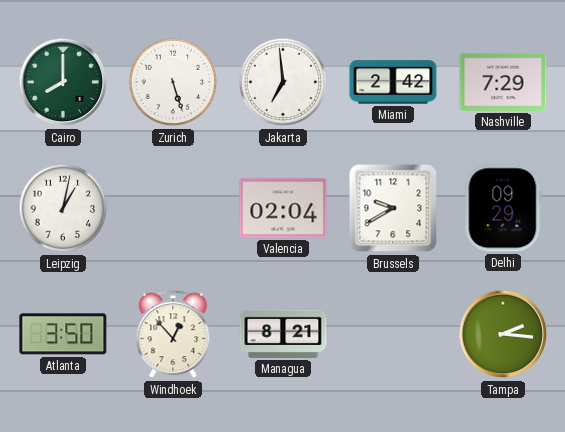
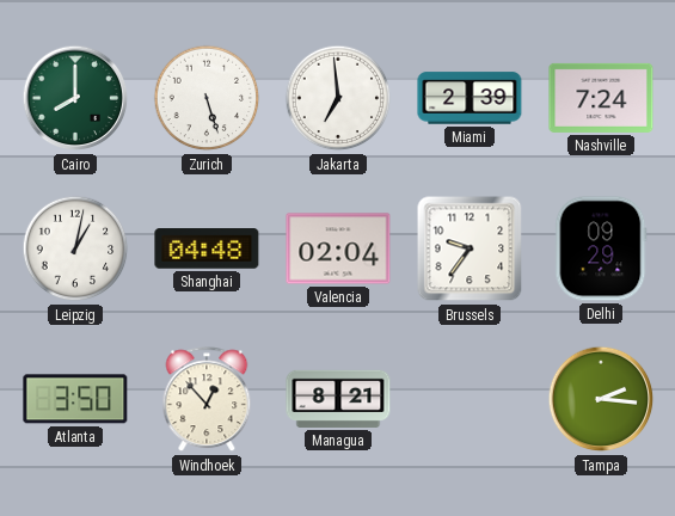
Miami: 2:42 -> 2:39
Nashville: 7:29 -> 7:24
Shanghai: none -> 04:48
Brussels: 9:40 -> 9:36
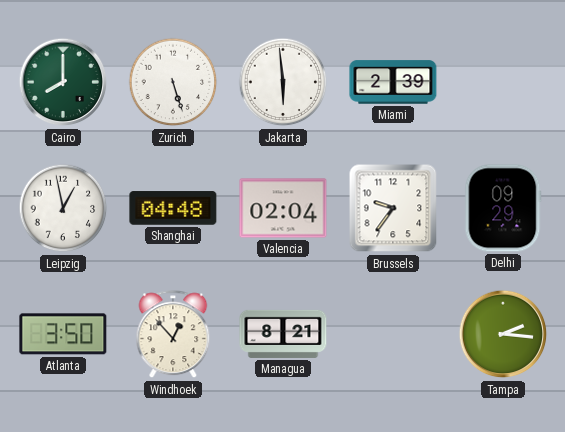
Jakarta: 6:59 -> 5:59
Nashville: 7:24 -> none
Leipzig: 1:02 -> 12:58
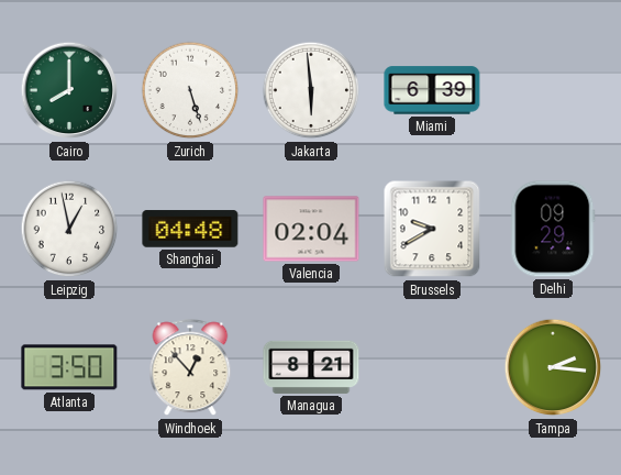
Miami: 2:39 -> 6:39
Brussels: 9:36 -> 9:40
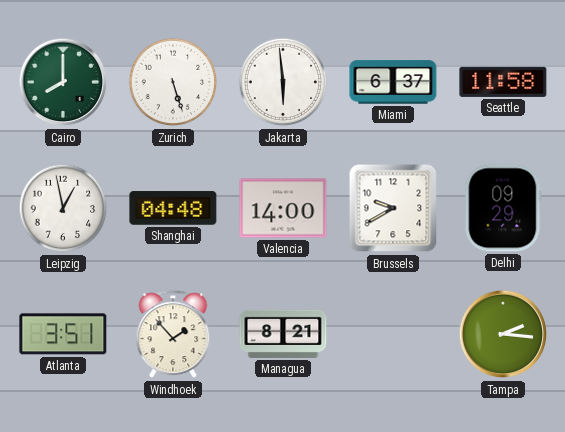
Miami: 6:39 -> 6:37
Seattle: none -> 11:58
Valencia: 02:04 -> 14:00
Atlanta: 3:50 -> 3:51
Windhoek: 12:53 -> 1:53
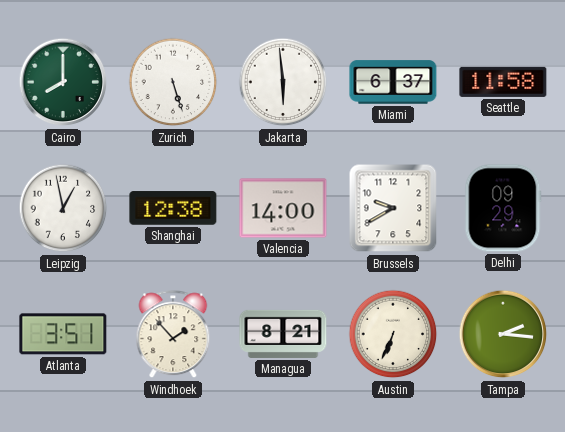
Shanghai: 04:48 -> 12:38
Austin: none -> 6:34
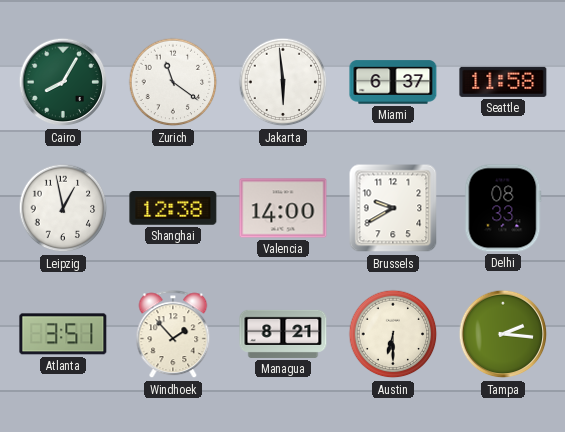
Cairo: 8:00 -> 8:05
Zurich: 5:27 -> 11:21
Delhi: 09:29 -> 08:33
Austin: 6:34 -> 6:30
